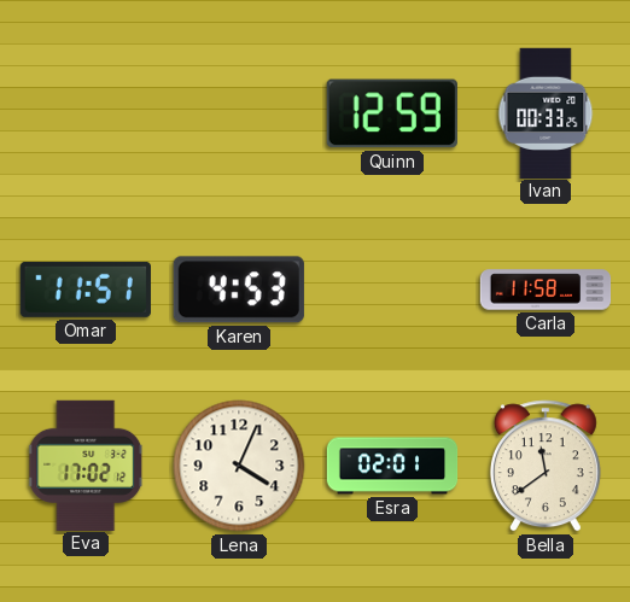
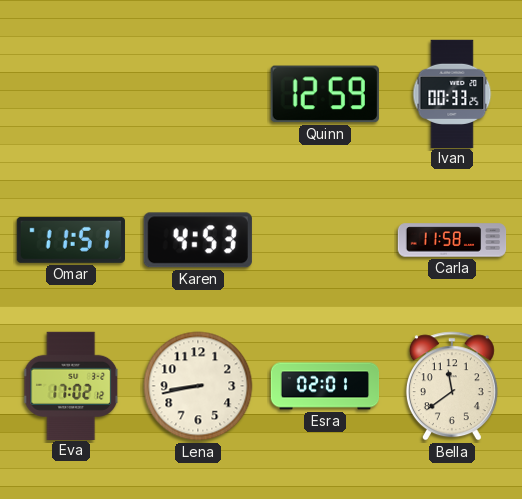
Lena: 4:04 -> 8:43
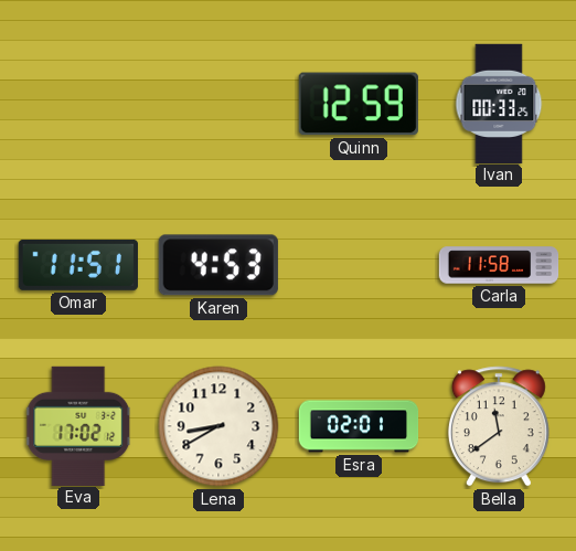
Lena: 8:43 -> 8:40
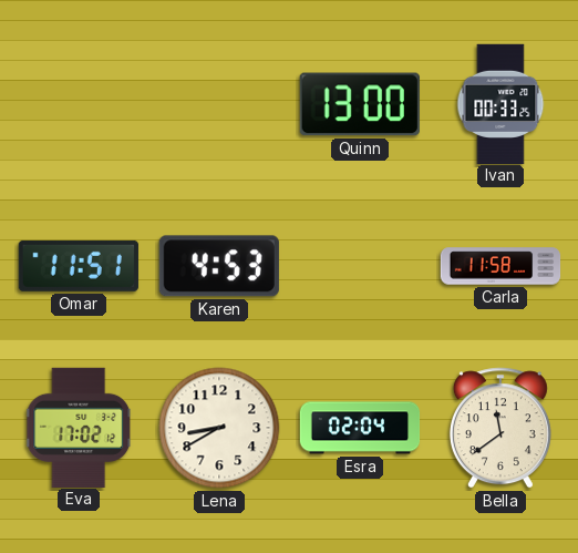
Quinn: 12:59 -> 13:00
Esra: 02:01 -> 02:04
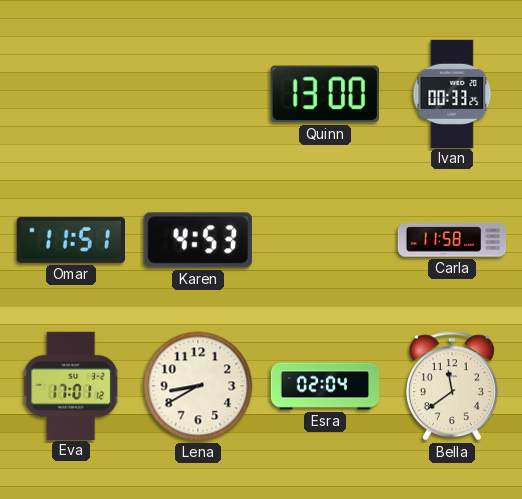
Eva: 17:02 -> 17:01
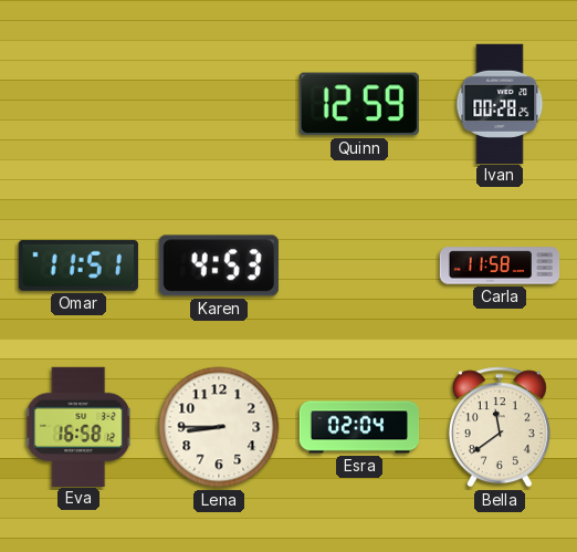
Quinn: 13:00 -> 12:59
Ivan: 00:33 -> 00:28
Eva: 17:01 -> 16:58
Lena: 8:40 -> 8:45
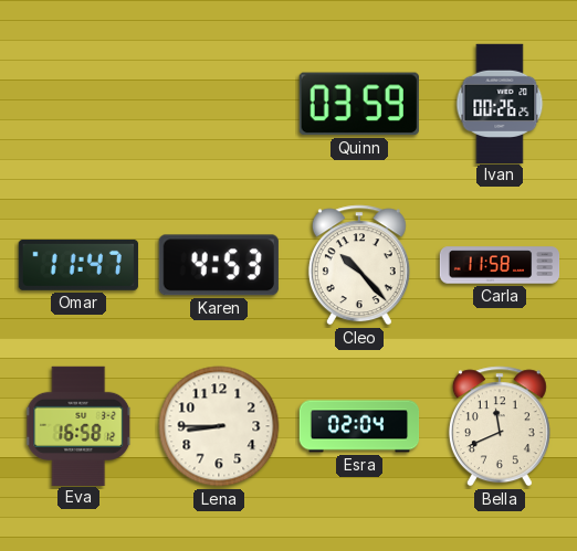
Quinn: 12:59 -> 03:59
Ivan: 00:28 -> 00:26
Omar: 11:51 -> 11:47
Cleo: none -> 10:23
Bella: 11:39 -> 11:41
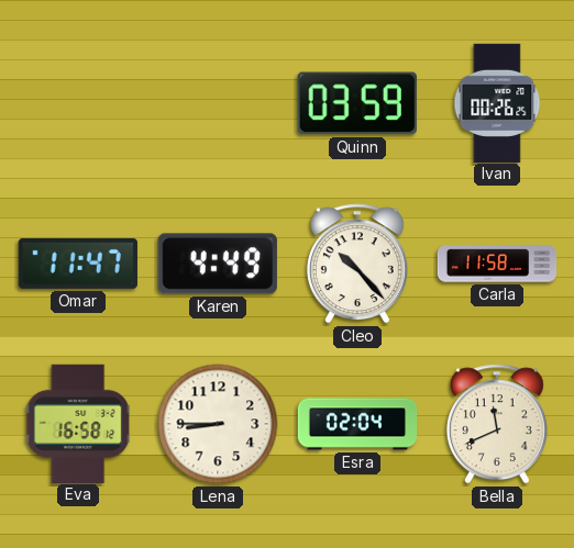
Karen: 4:53 -> 4:49
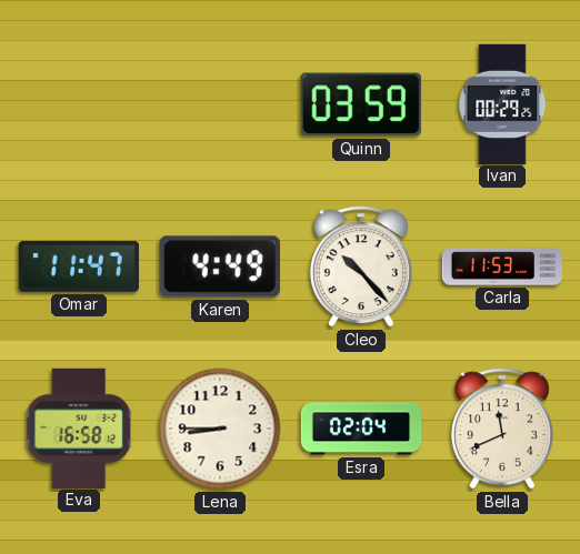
Ivan: 00:26 -> 00:29
Carla: 11:58 -> 11:53
